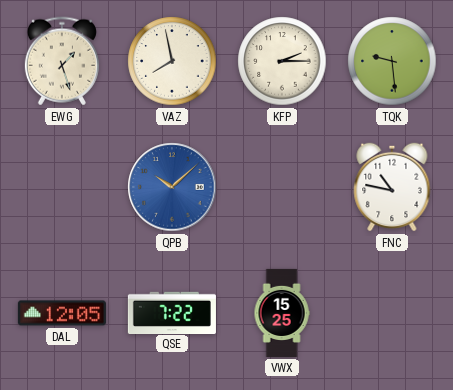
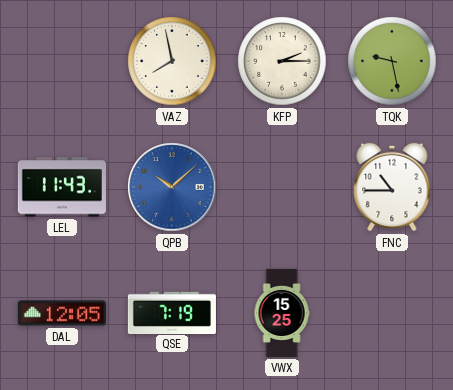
EWG: 1:27 -> none
TQK: 9:29 -> 9:28
LEL: none -> 11:43
FNC: 10:47 -> 10:45
QSE: 7:22 -> 7:19
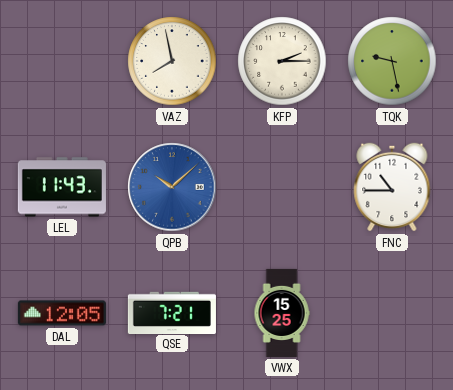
QSE: 7:19 -> 7:21
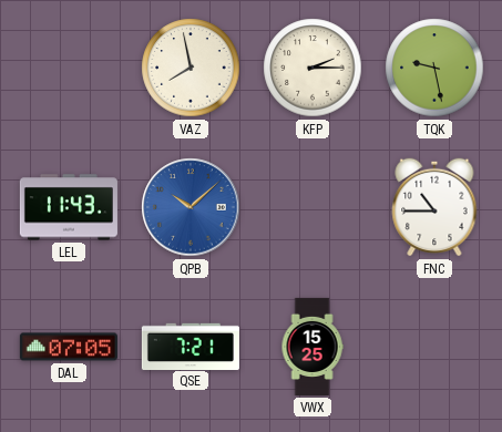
DAL: 12:05 -> 07:05
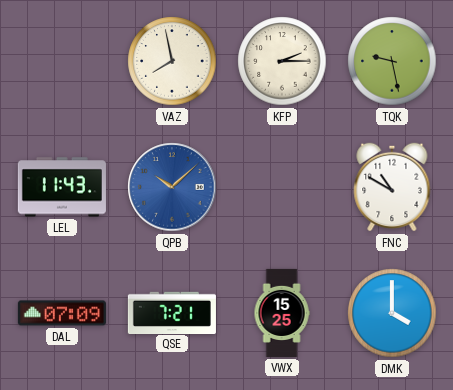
FNC: 10:45 -> 10:50
DAL: 07:05 -> 07:09
DMK: none -> 4:00
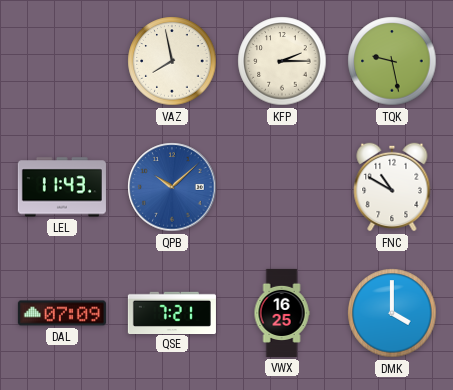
VWX: 15:25 -> 16:25
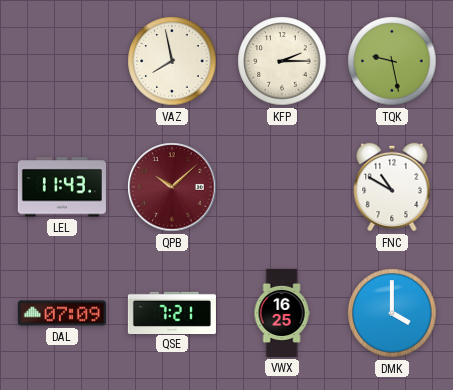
QPB dial: blue -> burgundy
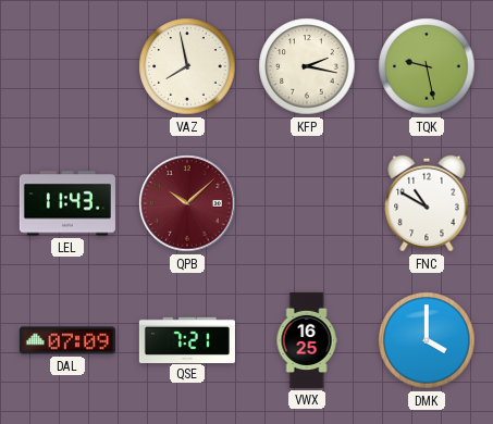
KFP: 2:15 -> 2:17
